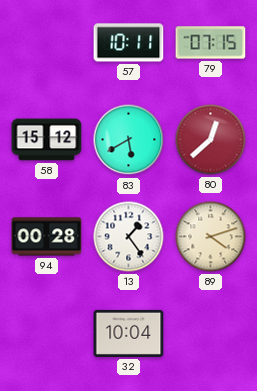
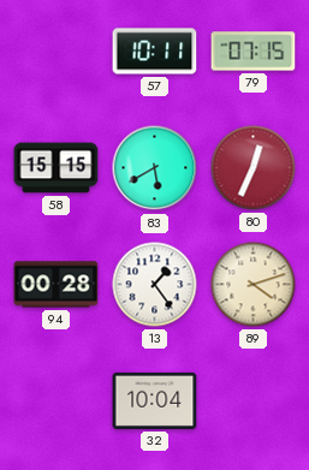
58: 15:12 -> 15:15
80: 12:38 -> 12:34
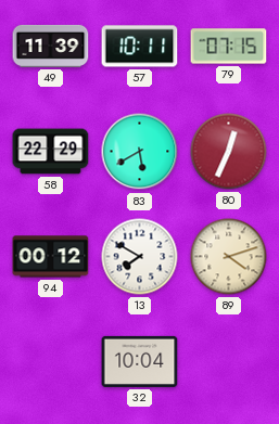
49: none -> 11:39
58: 15:15 -> 22:29
94: 00:28 -> 00:12
13: 1:24 -> 7:50
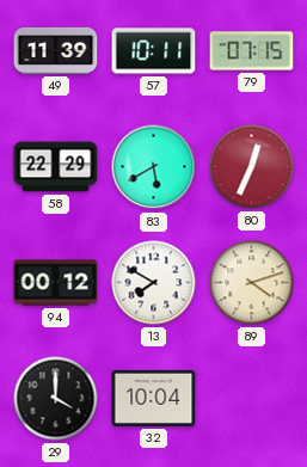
29: none -> 4:00
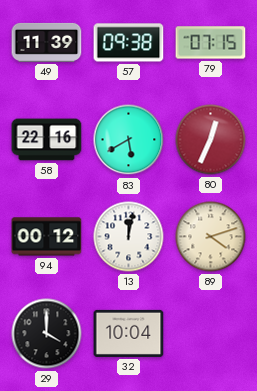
57: 10:11 -> 09:38
58: 22:29 -> 22:16
13: 7:50 -> 12:02
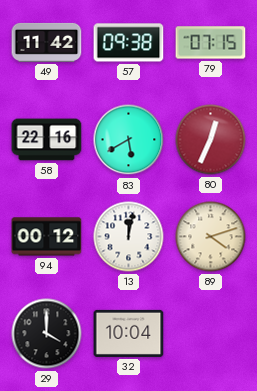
49: 11:39 -> 11:42
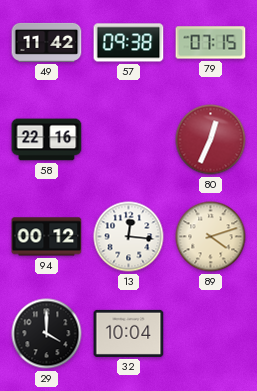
83: 5:40 -> none
13: 12:02 -> 12:16
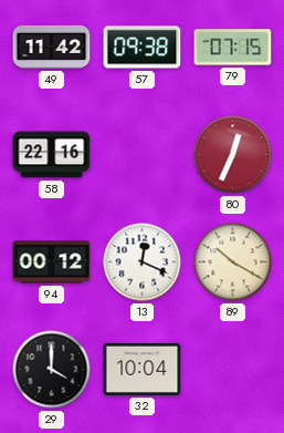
13: 12:16 -> 12:19
89: 4:12 -> 10:20
